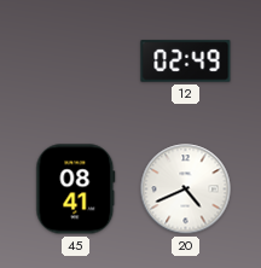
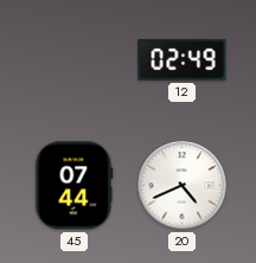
45: 08:41 -> 07:44
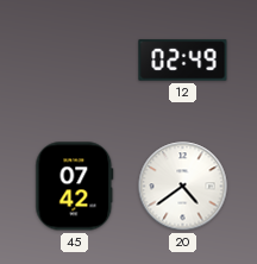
45: 07:44 -> 07:42
20: 4:41 -> 4:39
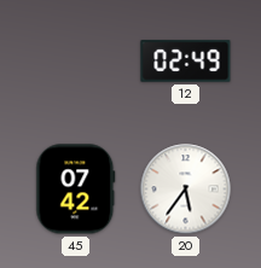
20: 4:39 -> 5:36
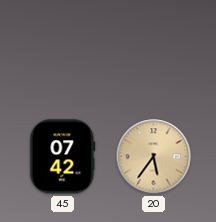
12: 02:49 -> none
20 dial: white -> champagne
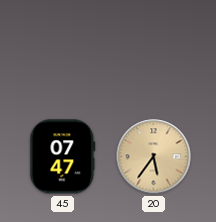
45: 07:42 -> 07:47
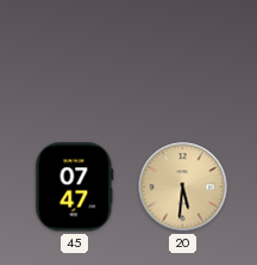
20: 5:36 -> 5:31
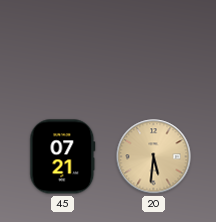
45: 07:47 -> 07:21
